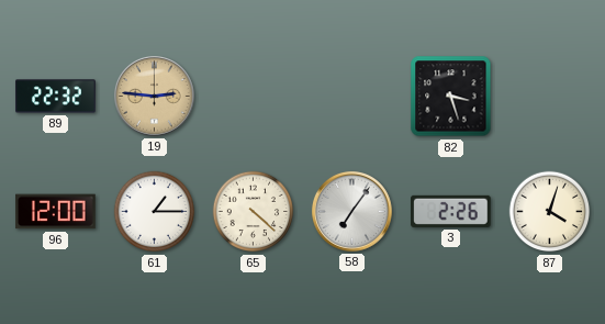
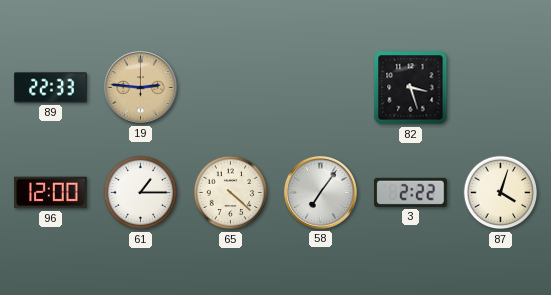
89: 22:32 -> 22:33
3: 2:26 -> 2:22
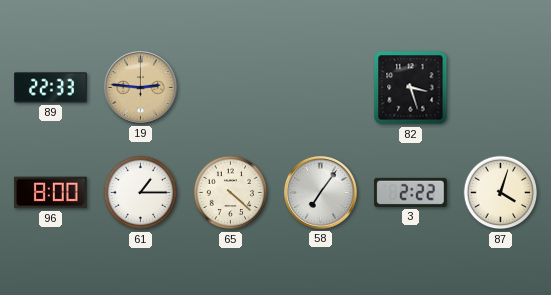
96: 12:00 -> 8:00
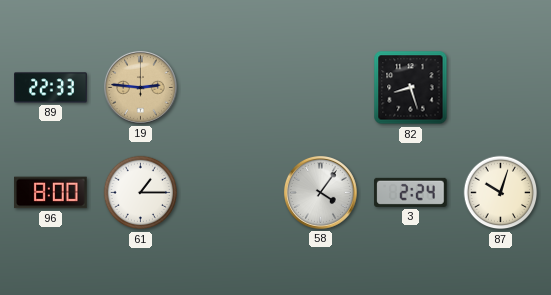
82: 3:27 -> 8:27
65: 4:22 -> none
58: 7:06 -> 4:06
3: 2:22 -> 2:24
87: 4:03 -> 10:03
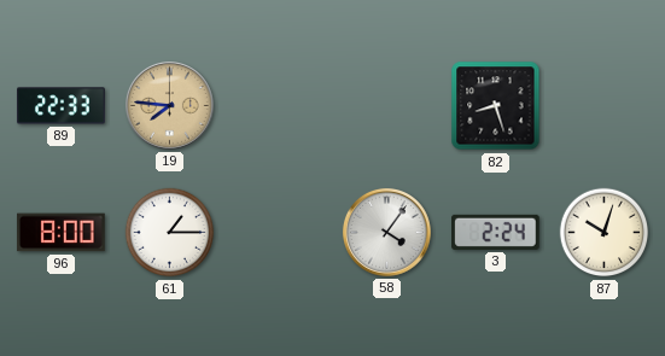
19: 2:46 -> 7:46
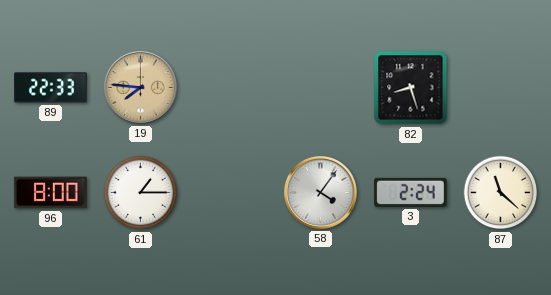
87: 10:03 -> 11:22
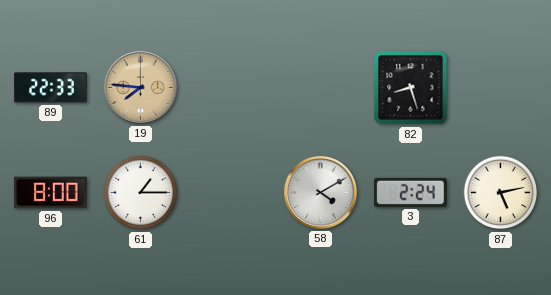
58: 4:06 -> 4:10
87: 11:22 -> 5:13
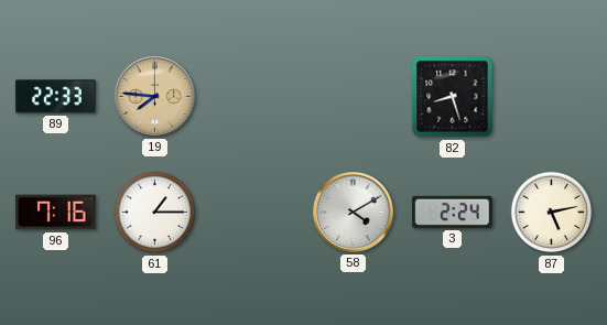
96: 8:00 -> 7:16
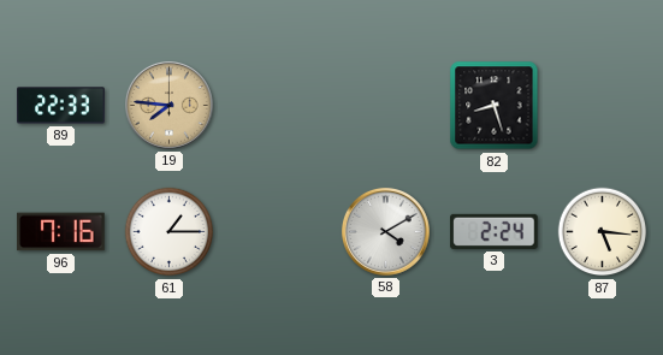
87: 5:13 -> 5:16
